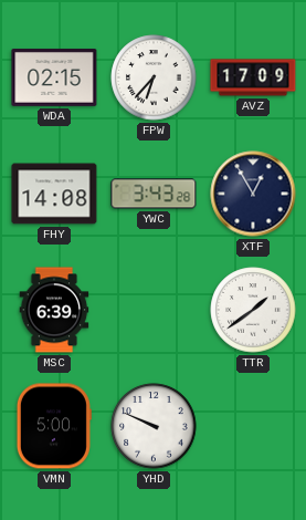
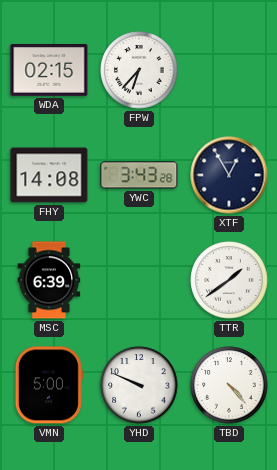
AVZ: 17:09 -> none
TBD: none -> 4:23
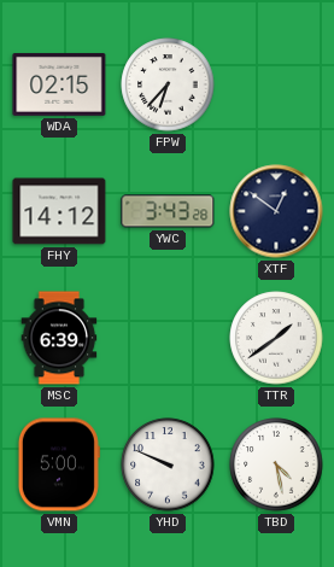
FHY: 14:08 -> 14:12
XTF: 12:55 -> 12:51
TBD: 4:23 -> 4:28
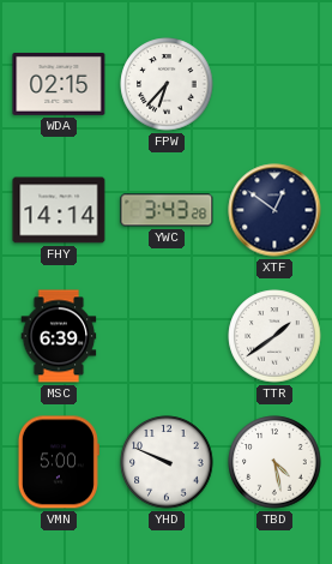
FHY: 14:12 -> 14:14
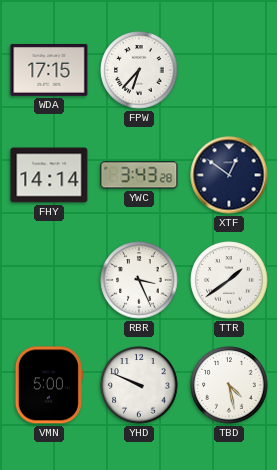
WDA: 02:15 -> 17:15
MSC: 6:39 -> none
RBR: none -> 3:26
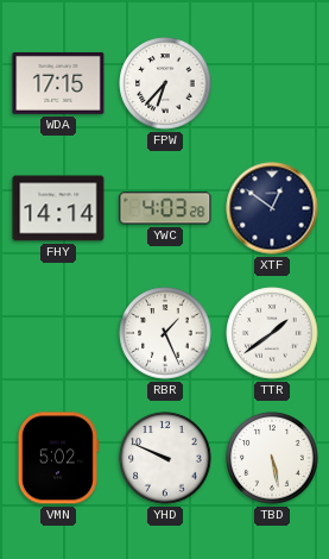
YWC: 3:43 -> 4:03
RBR: 3:26 -> 1:26
VMN: 5:00 -> 5:02
TBD: 4:28 -> 5:28
